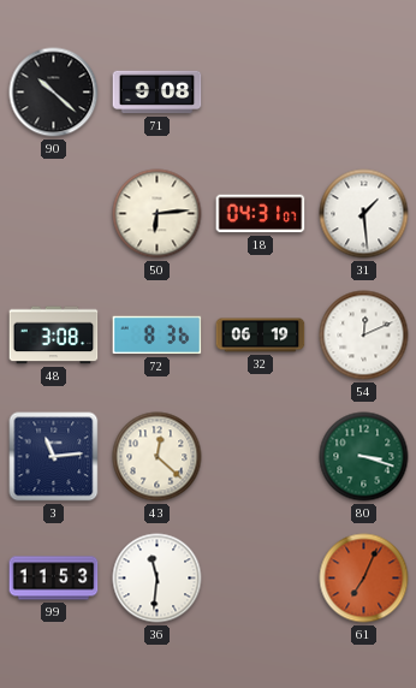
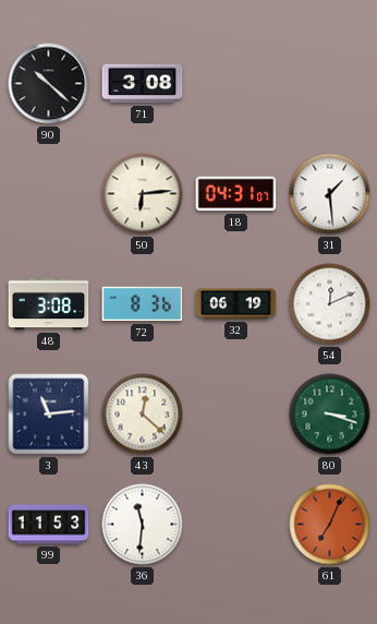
71: 9:08 -> 3:08
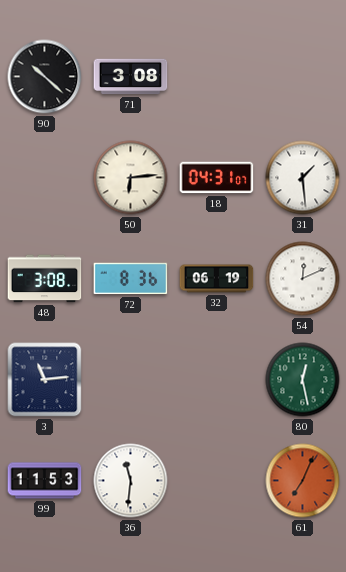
43: 12:22 -> none
80: 3:18 -> 12:28
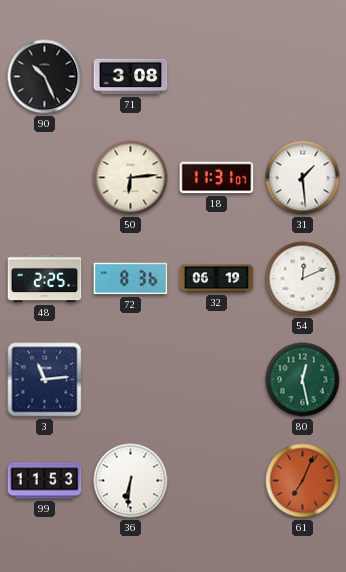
90: 10:22 -> 10:26
18: 04:31 -> 11:31
48: 3:08 -> 2:25
36: 11:31 -> 6:31
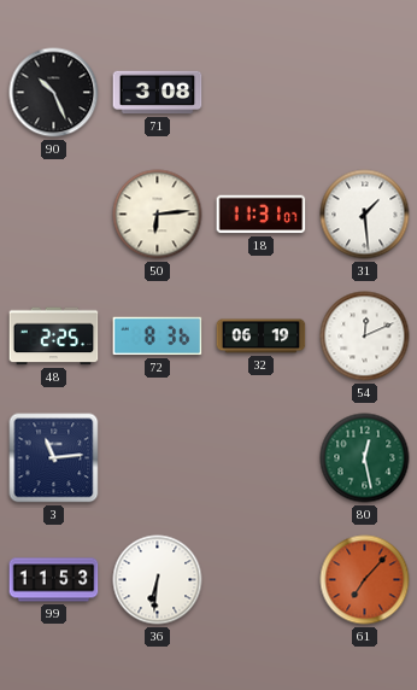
61: 7:04 -> 7:07
